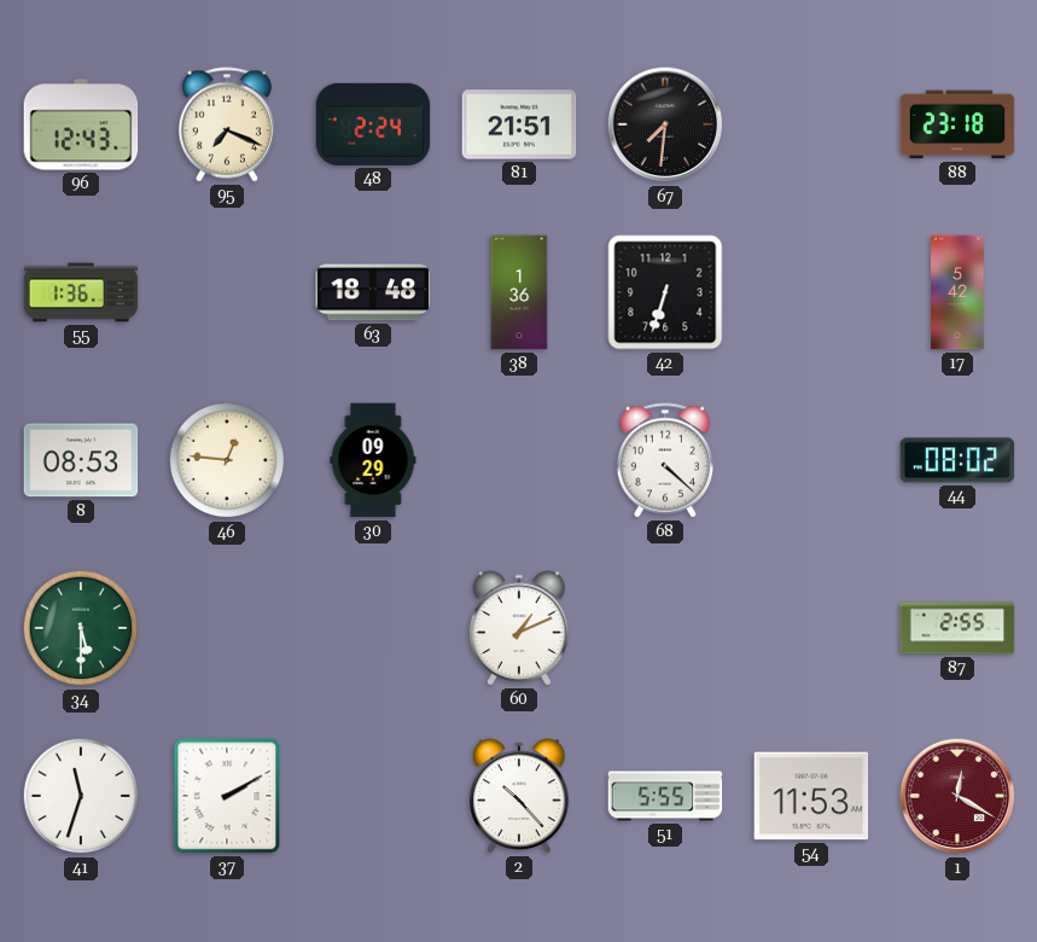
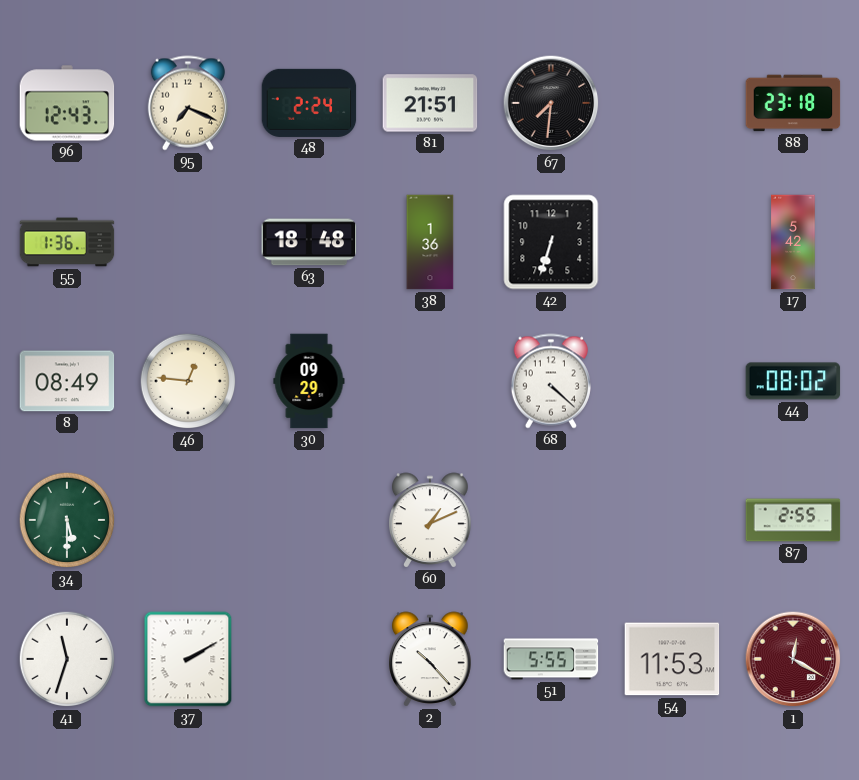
8: 08:53 -> 08:49
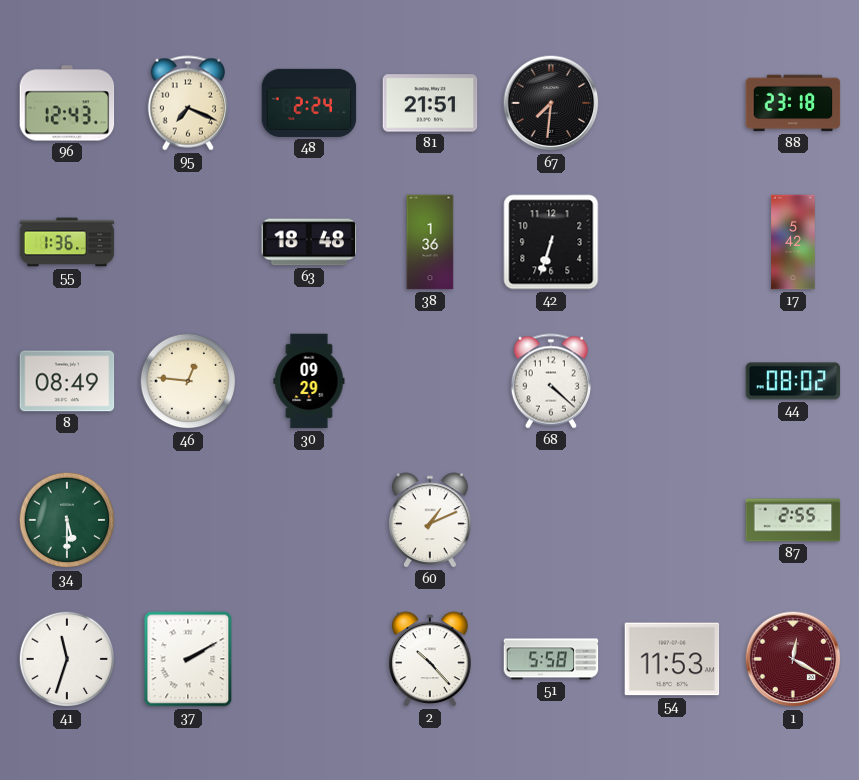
51: 5:55 -> 5:58
